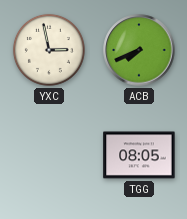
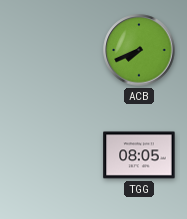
YXC: 2:58 -> none
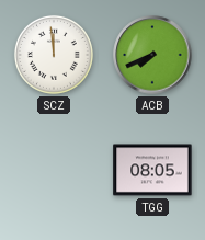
SCZ: none -> 11:59
